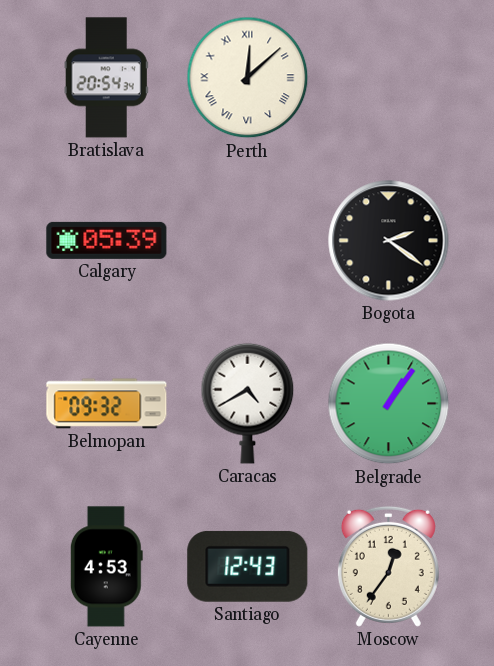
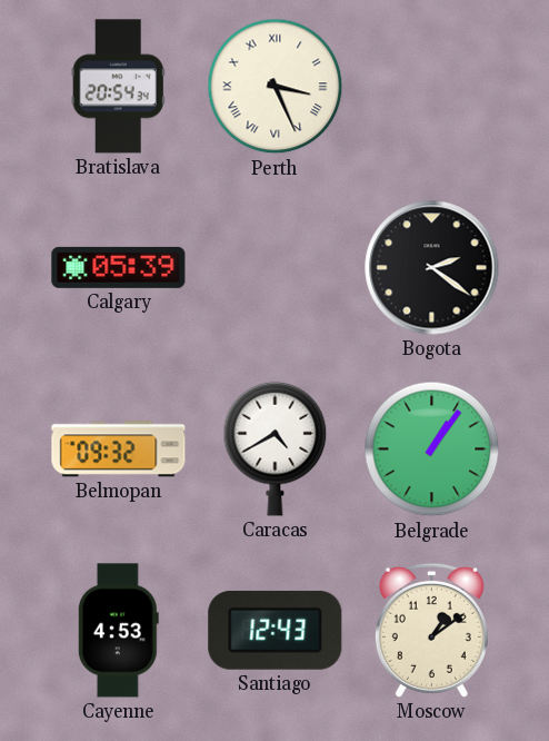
Perth: 12:08 -> 3:26
Moscow: 12:36 -> 1:09
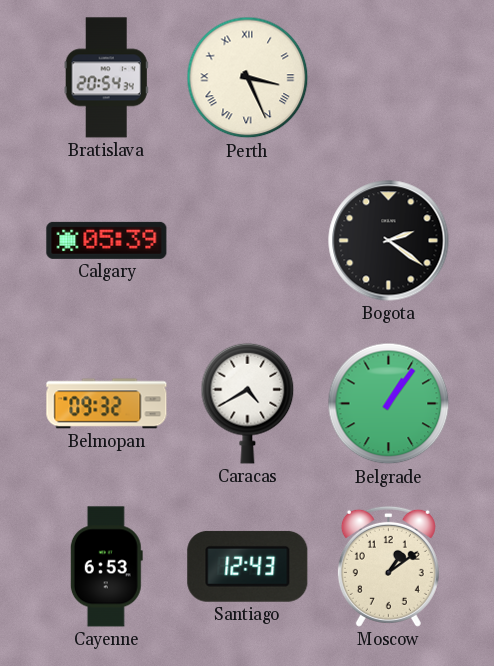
Cayenne: 4:53 -> 6:53
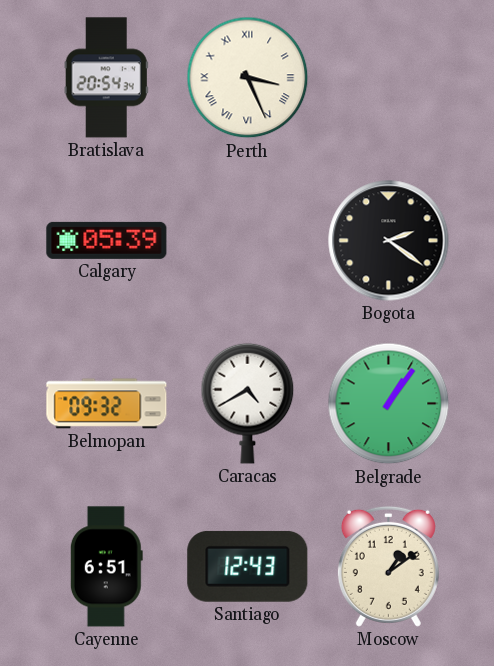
Cayenne: 6:53 -> 6:51
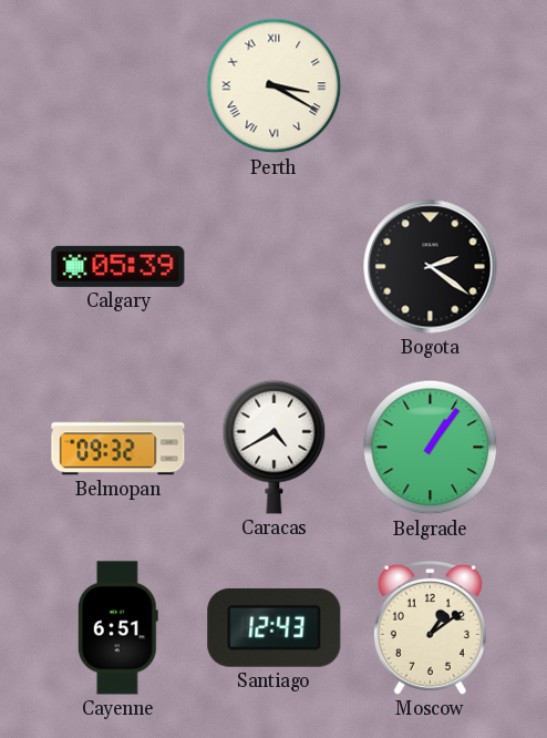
Bratislava: 20:54 -> none
Perth: 3:26 -> 3:20
